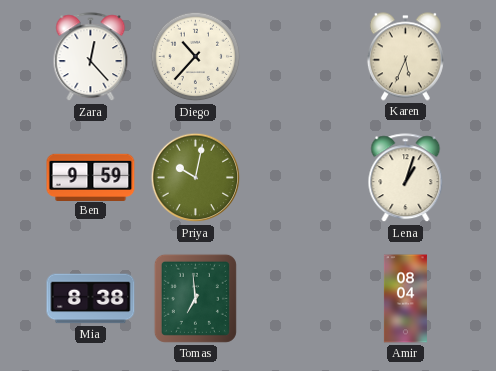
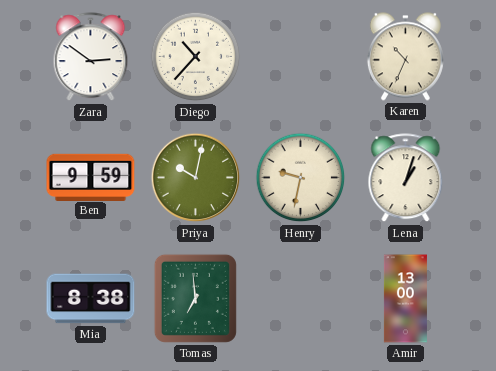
Zara: 12:23 -> 2:51
Karen: 5:34 -> 10:34
Henry: none -> 9:32
Amir: 08:04 -> 13:00
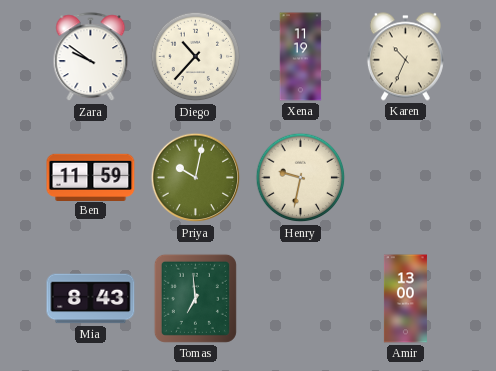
Zara: 2:51 -> 9:51
Xena: none -> 11:19
Ben: 9:59 -> 11:59
Lena: 1:03 -> none
Mia: 8:38 -> 8:43
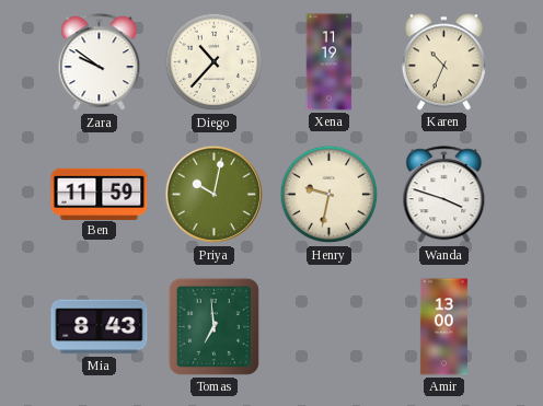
Wanda: none -> 3:48
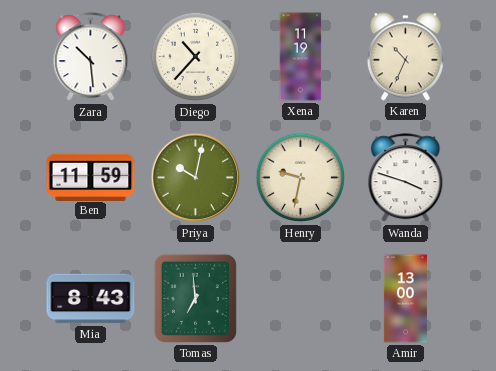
Zara: 9:51 -> 10:29
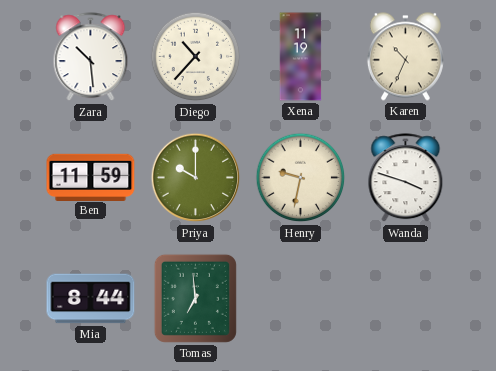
Priya: 10:02 -> 10:00
Mia: 8:43 -> 8:44
Amir: 13:00 -> none
